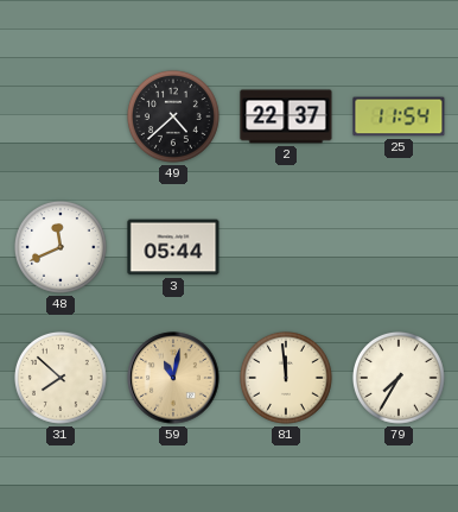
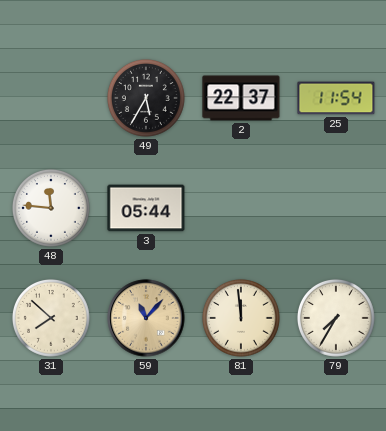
49: 4:38 -> 5:35
48: 11:41 -> 11:46
59: 11:02 -> 11:07
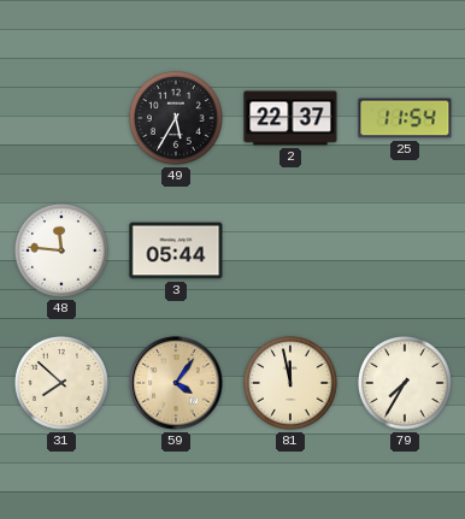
59: 11:07 -> 4:06
81: 11:59 -> 11:58
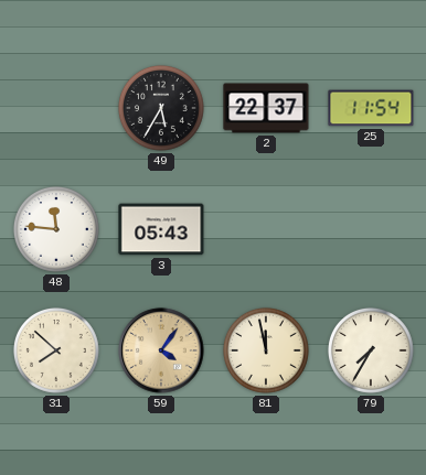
3: 05:44 -> 05:43
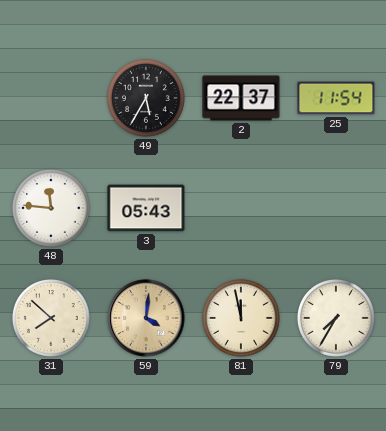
59: 4:06 -> 4:01
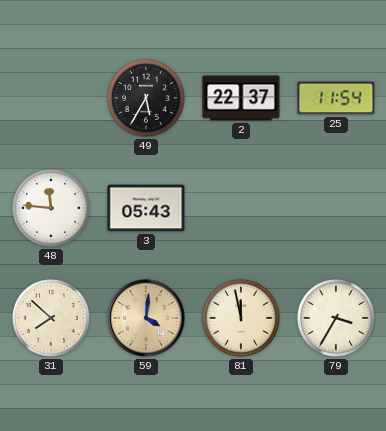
79: 7:35 -> 3:35
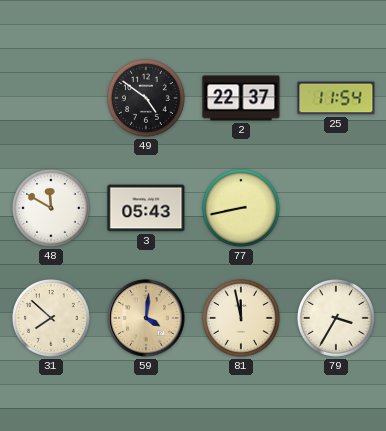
49: 5:35 -> 4:51
48: 11:46 -> 11:50
77: none -> 8:43
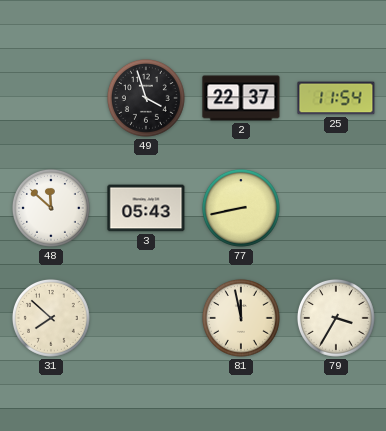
49: 4:51 -> 3:57
48: 11:50 -> 11:52
59: 4:01 -> none
